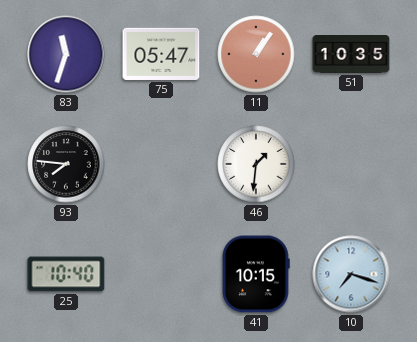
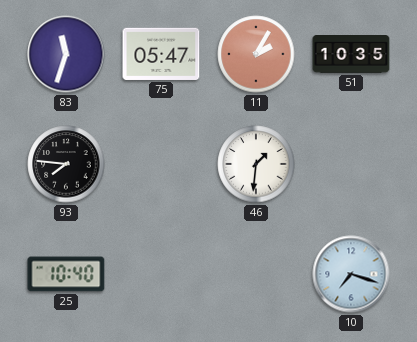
11: 1:06 -> 2:05
41: 10:15 -> none
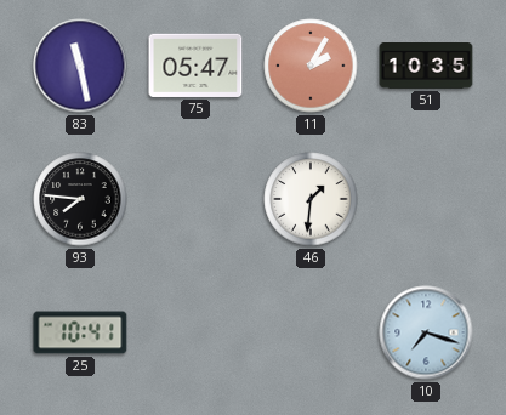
83: 11:33 -> 11:28
25: 10:40 -> 10:41
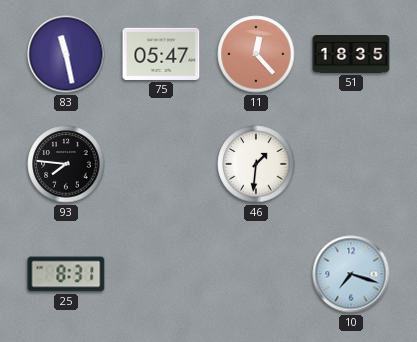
11: 2:05 -> 12:23
51: 10:35 -> 18:35
25: 10:41 -> 8:31
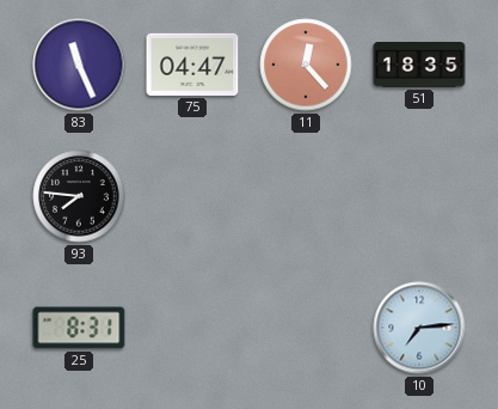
83: 11:28 -> 11:26
75: 05:47 -> 04:47
46: 1:31 -> none
10: 7:18 -> 7:14
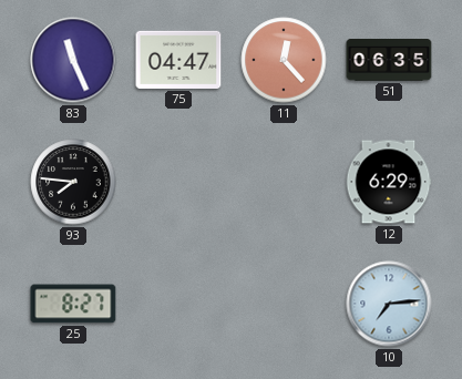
51: 18:35 -> 06:35
12: none -> 6:29
25: 8:31 -> 8:27
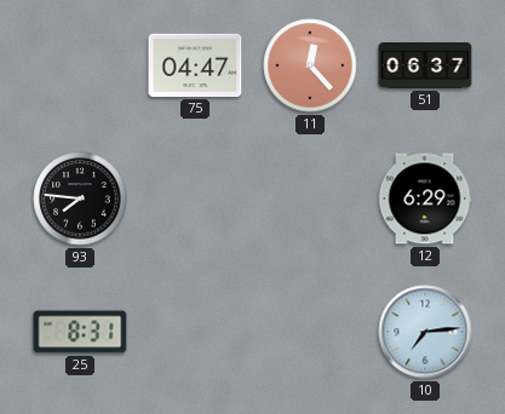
83: 11:26 -> none
51: 06:35 -> 06:37
25: 8:27 -> 8:31
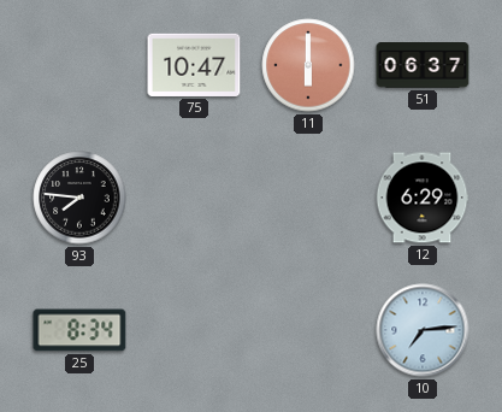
75: 04:47 -> 10:47
11: 12:23 -> 6:00
25: 8:31 -> 8:34
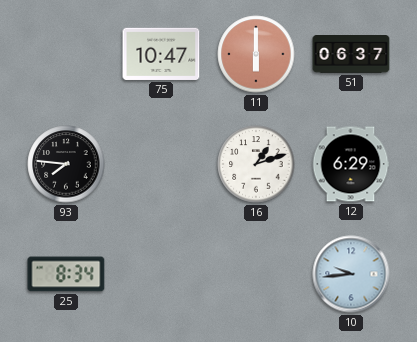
16: none -> 1:12
10: 7:14 -> 9:44
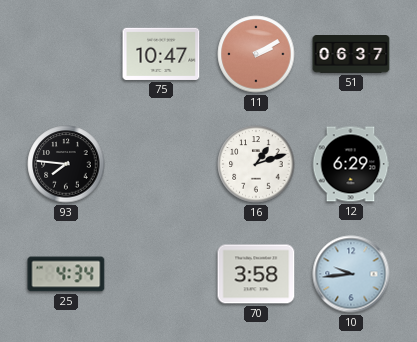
11: 6:00 -> 2:10
25: 8:34 -> 4:34
70: none -> 3:58
